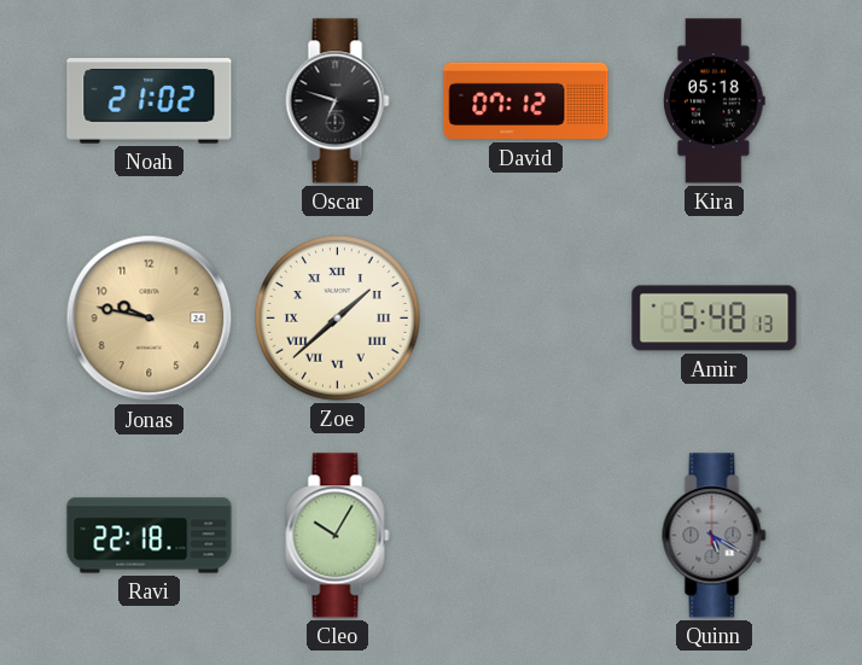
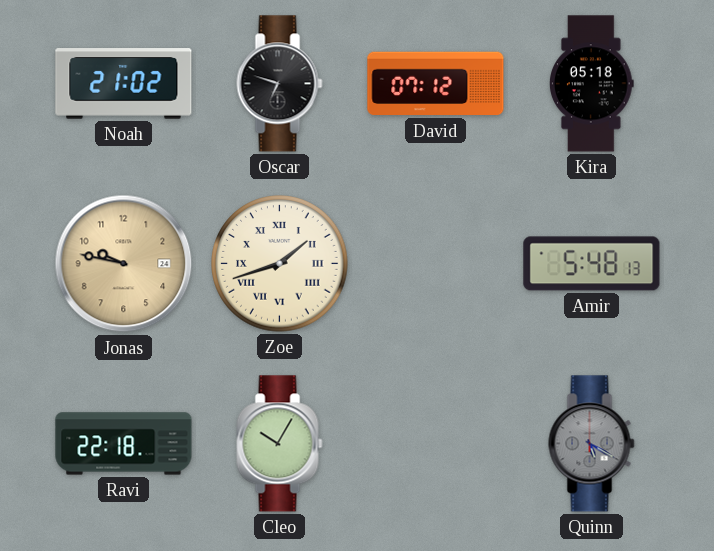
Zoe: 1:38 -> 1:42
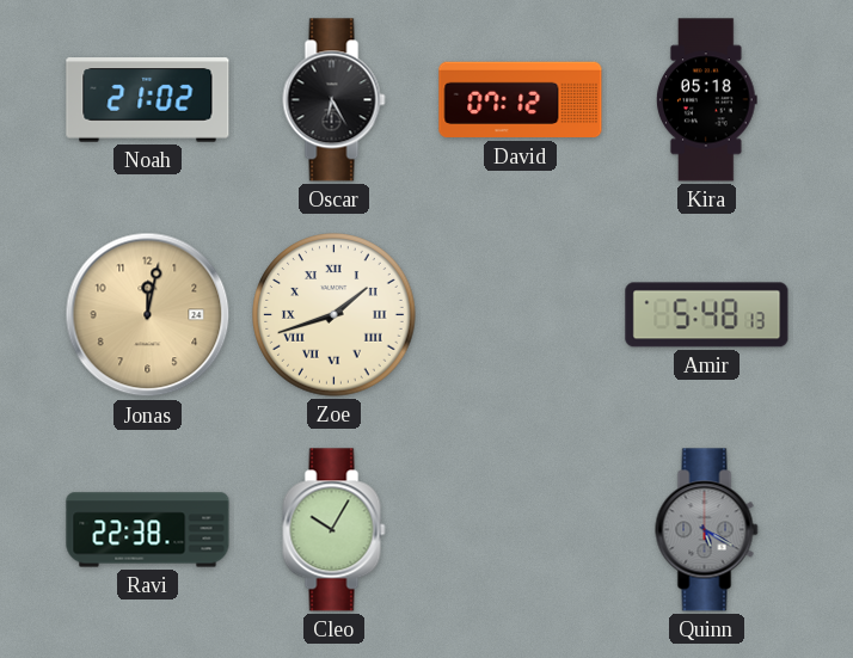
Oscar: 6:48 -> 6:25
Jonas: 9:47 -> 12:02
Ravi: 22:18 -> 22:38
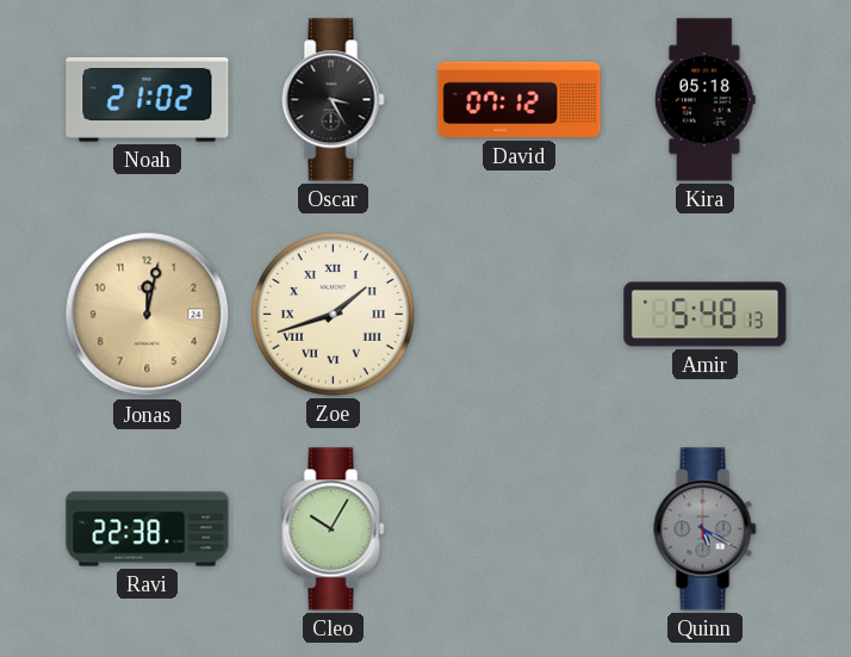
Oscar: 6:25 -> 3:25
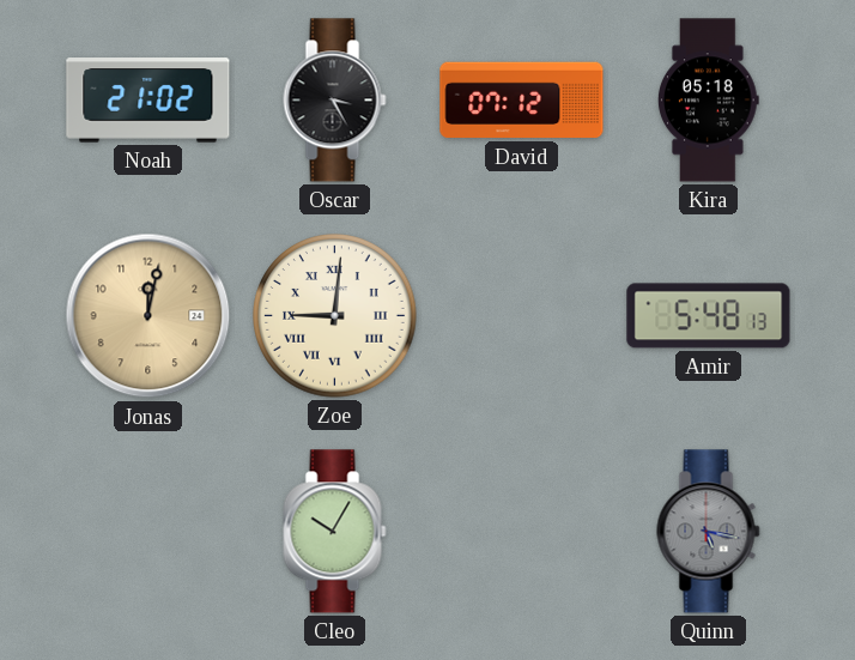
Zoe: 1:42 -> 9:01
Ravi: 22:38 -> none
Quinn: 5:20 -> 5:17
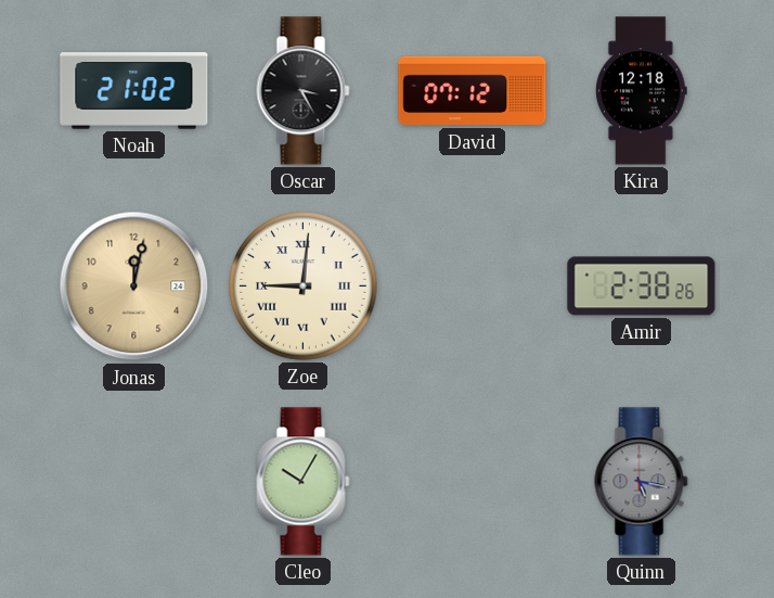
Kira: 05:18 -> 12:18
Amir: 5:48 -> 2:38
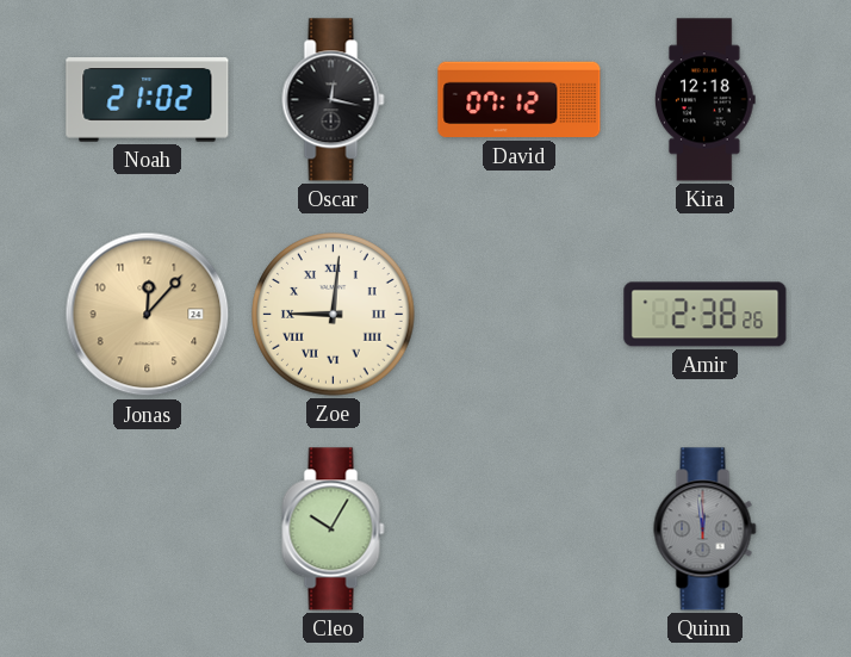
Oscar: 3:25 -> 12:17
Jonas: 12:02 -> 12:07
Quinn: 5:17 -> 11:59
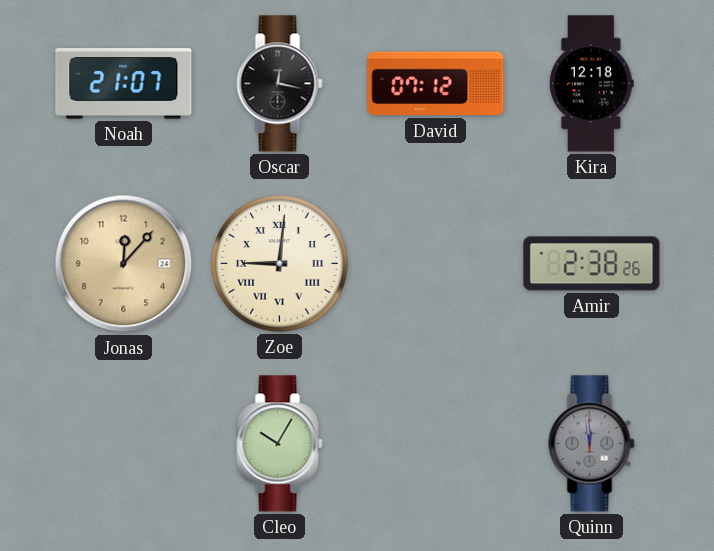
Noah: 21:02 -> 21:07
